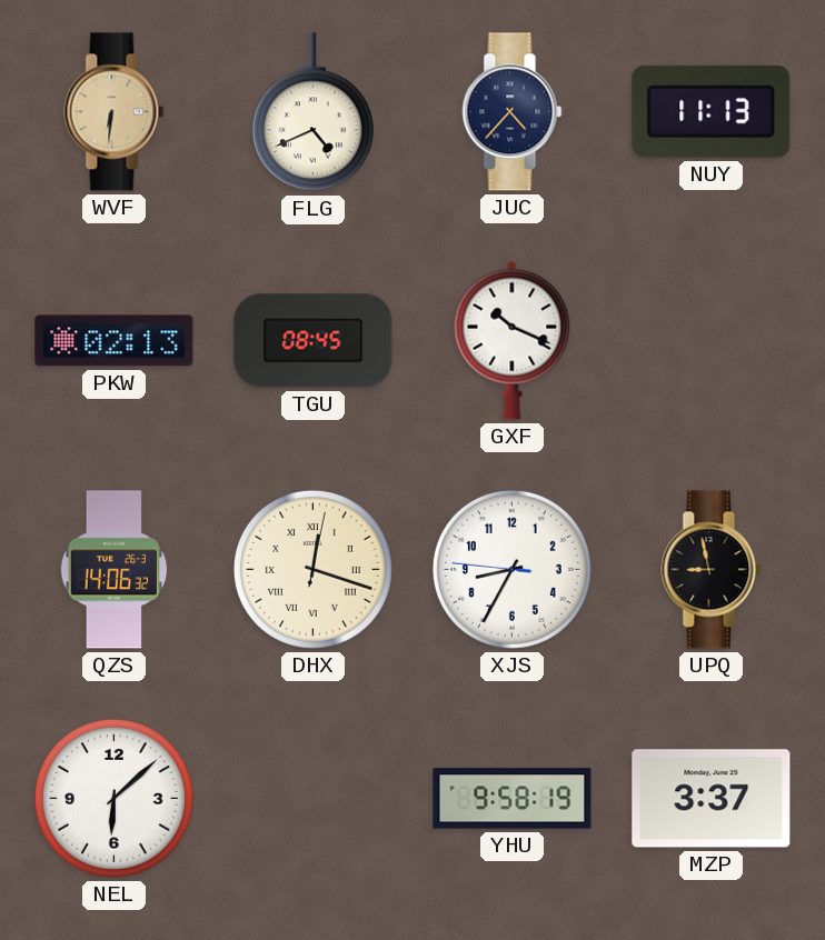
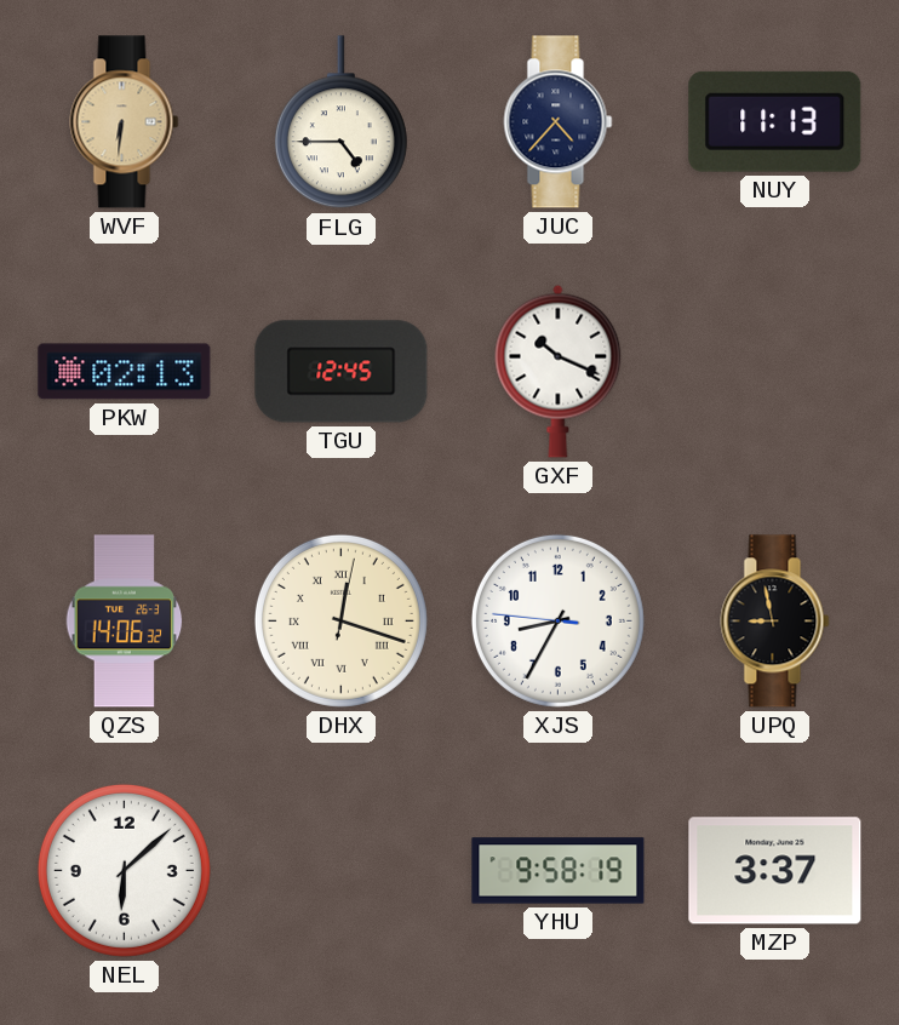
FLG: 4:41 -> 4:45
TGU: 08:45 -> 12:45
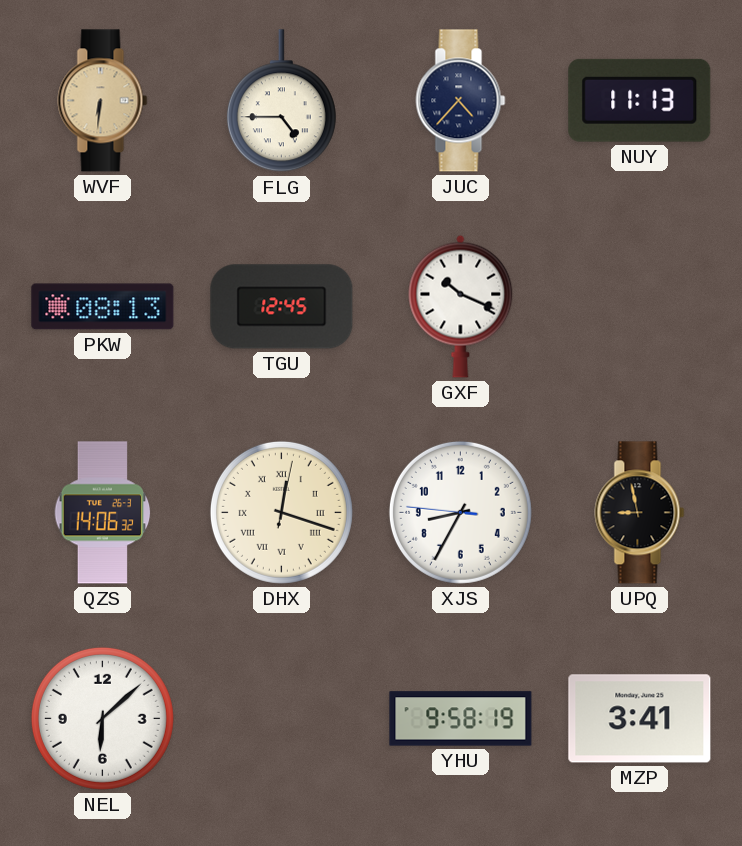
PKW: 02:13 -> 08:13
MZP: 3:37 -> 3:41
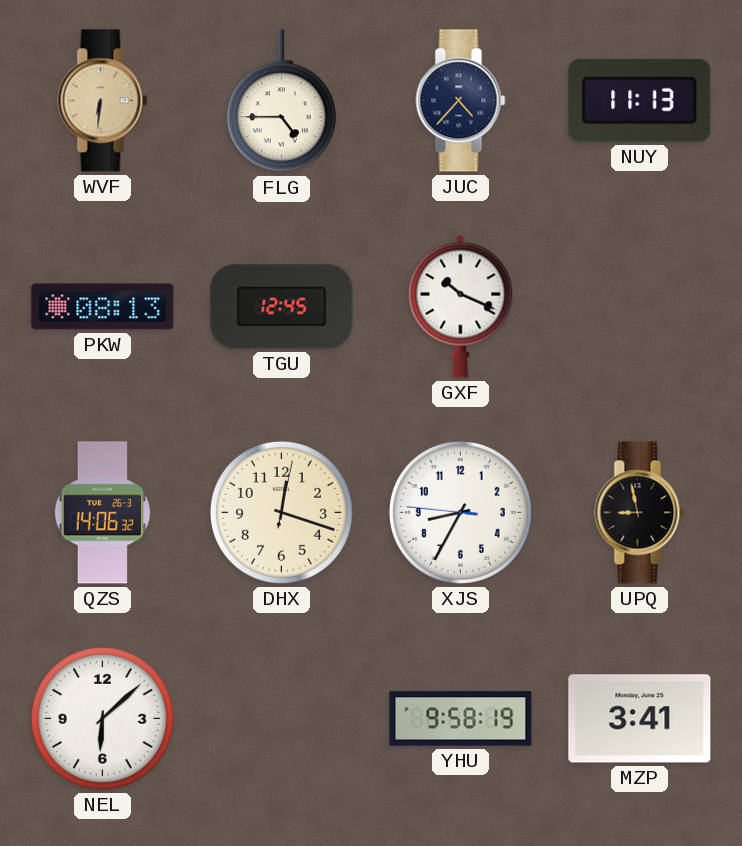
DHX numerals: Roman -> Arabic
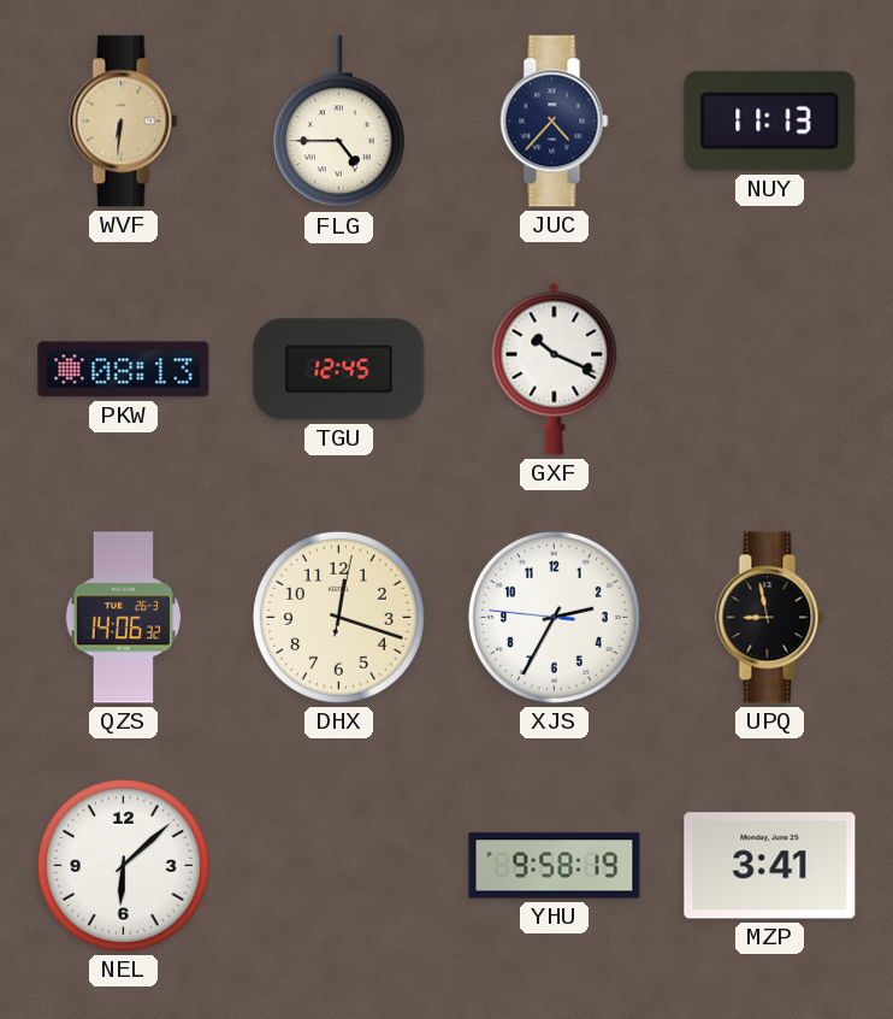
XJS: 8:34 -> 2:34
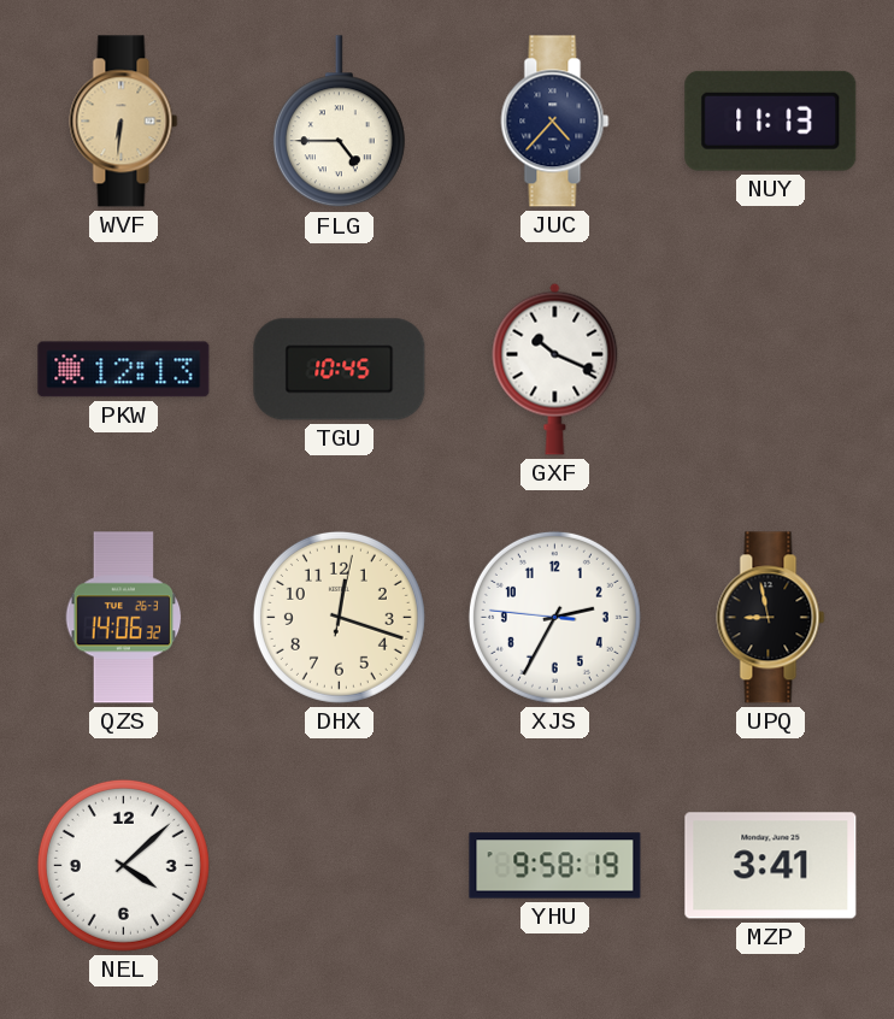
PKW: 08:13 -> 12:13
TGU: 12:45 -> 10:45
NEL: 6:08 -> 4:08
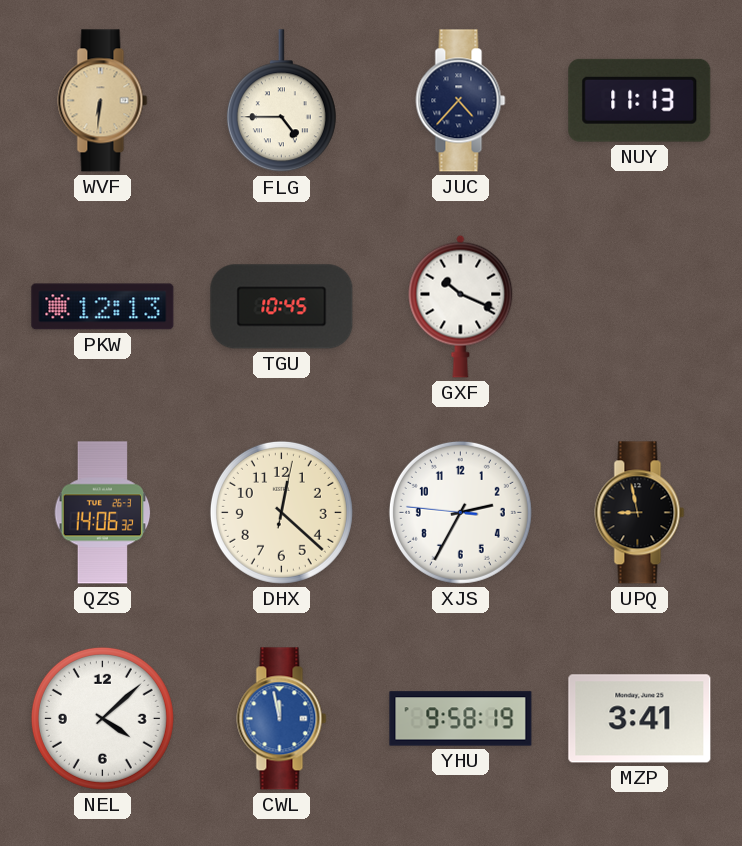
DHX: 12:18 -> 12:22
CWL: none -> 11:58
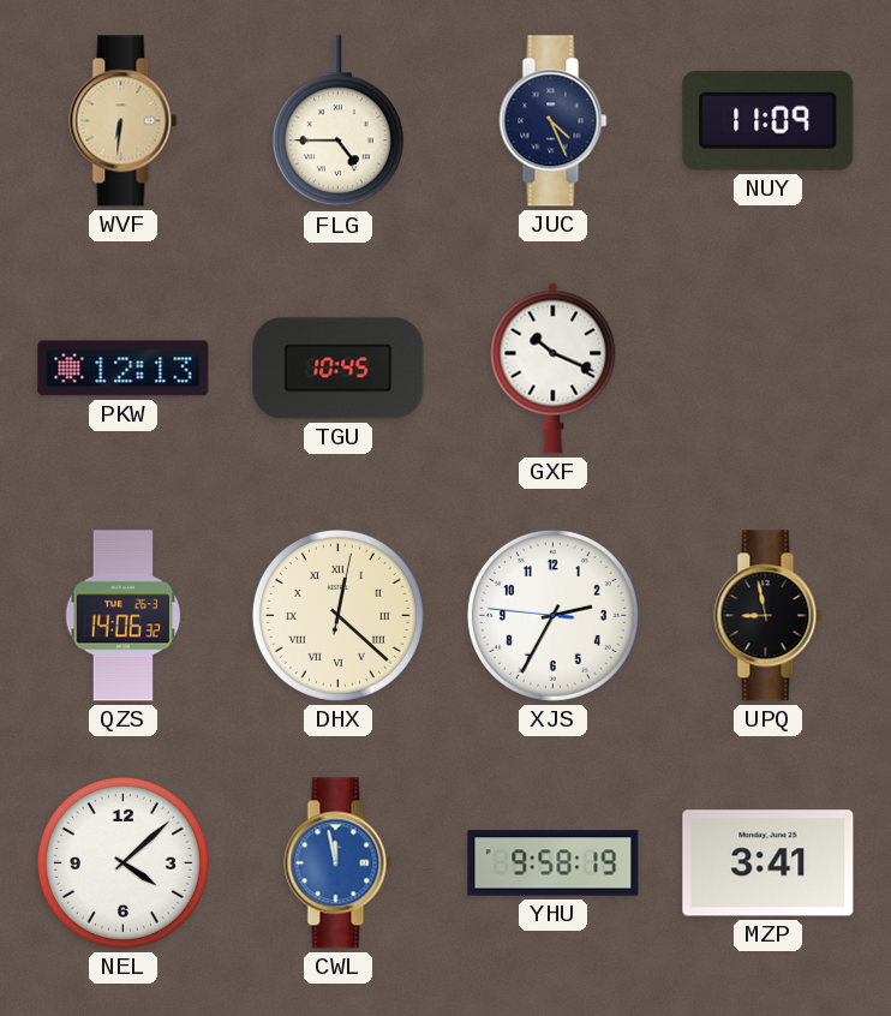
JUC: 4:37 -> 4:26
NUY: 11:13 -> 11:09
DHX numerals: Arabic -> Roman
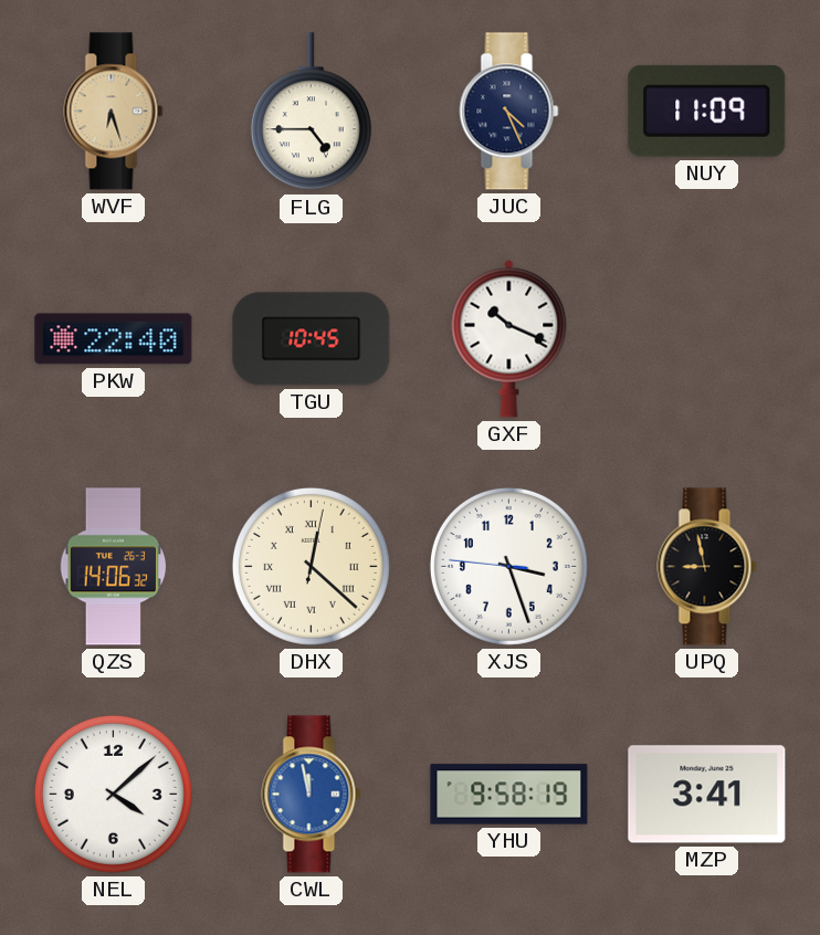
WVF: 6:31 -> 6:27
PKW: 12:13 -> 22:40
XJS: 2:34 -> 3:26
